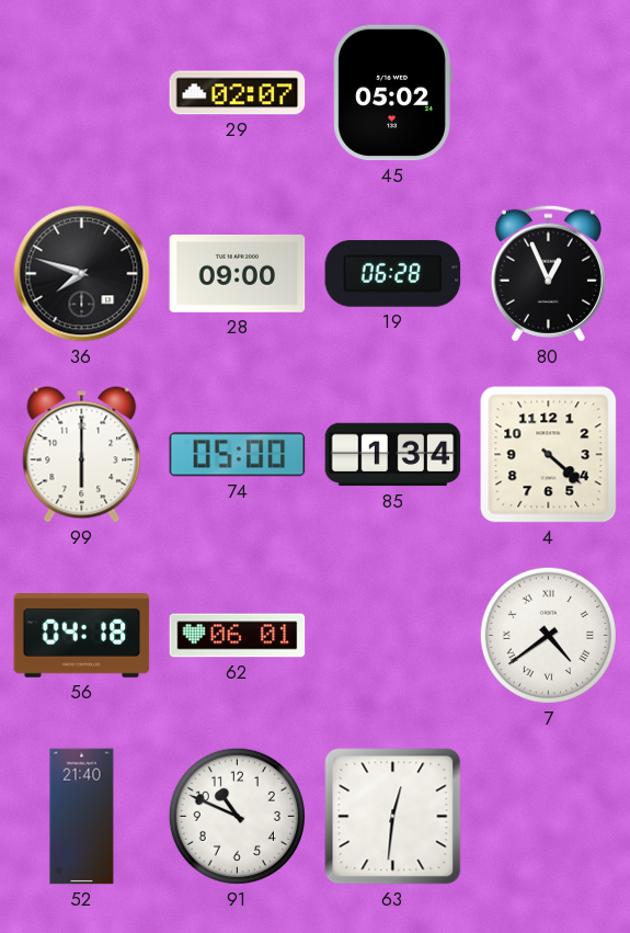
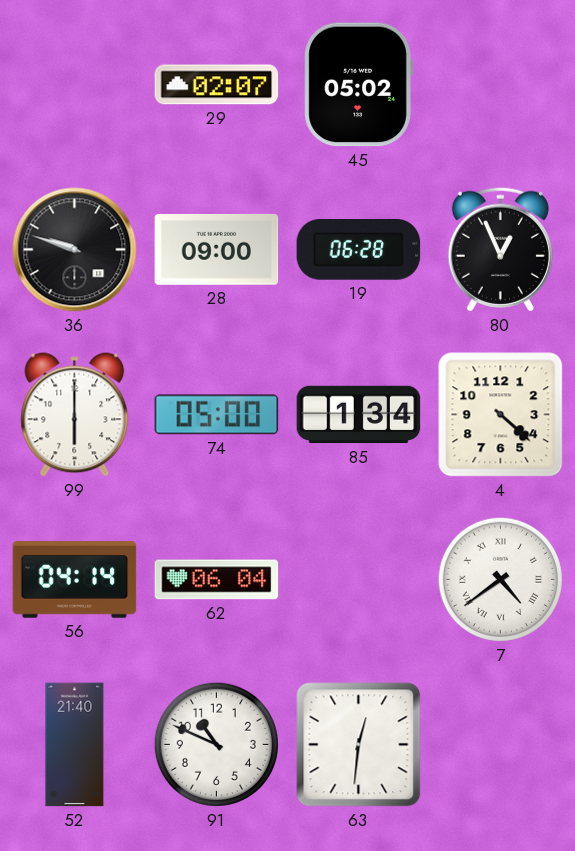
36: 7:48 -> 9:48
56: 04:18 -> 04:14
62: 06:01 -> 06:04
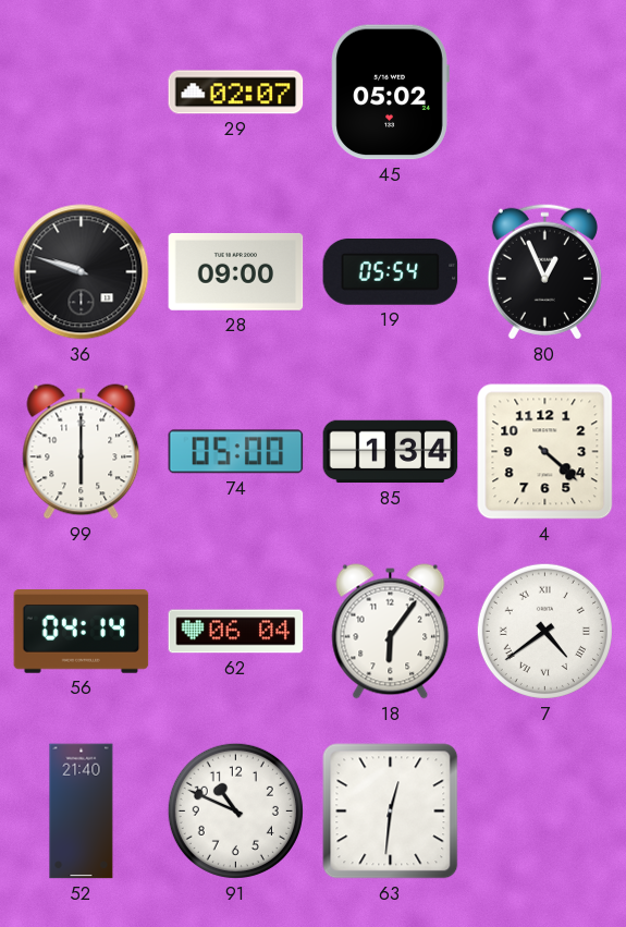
19: 06:28 -> 05:54
18: none -> 6:06
